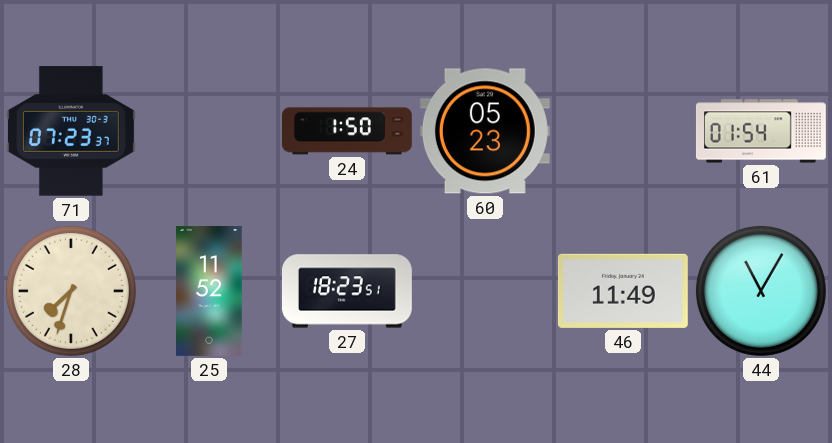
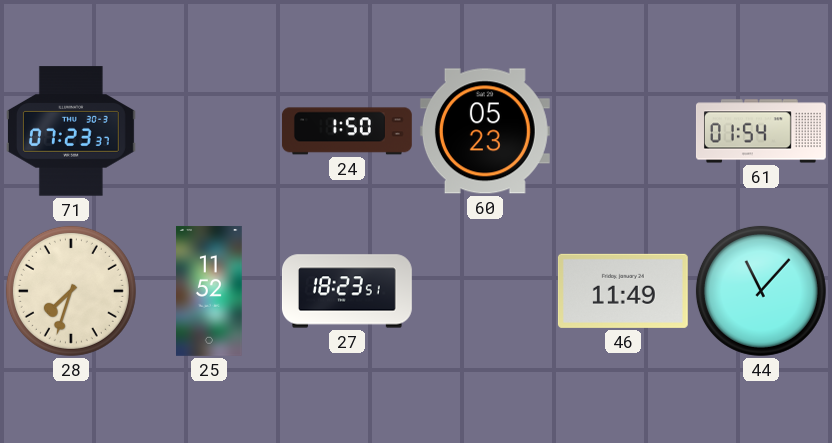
44: 11:05 -> 11:07
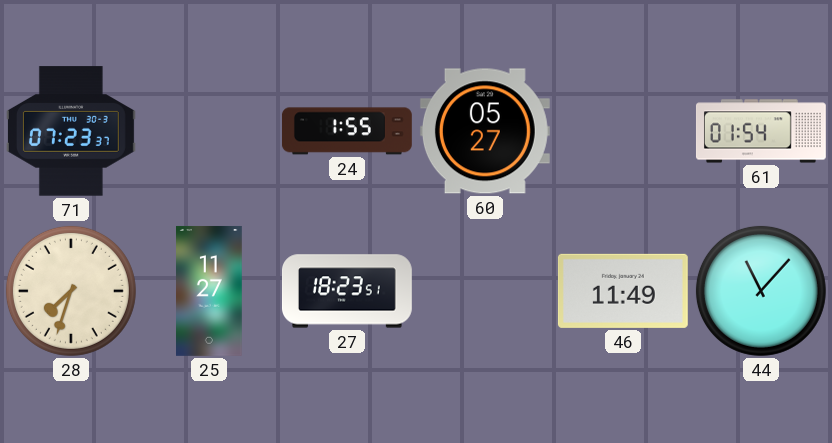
24: 1:50 -> 1:55
60: 05:23 -> 05:27
25: 11:52 -> 11:27
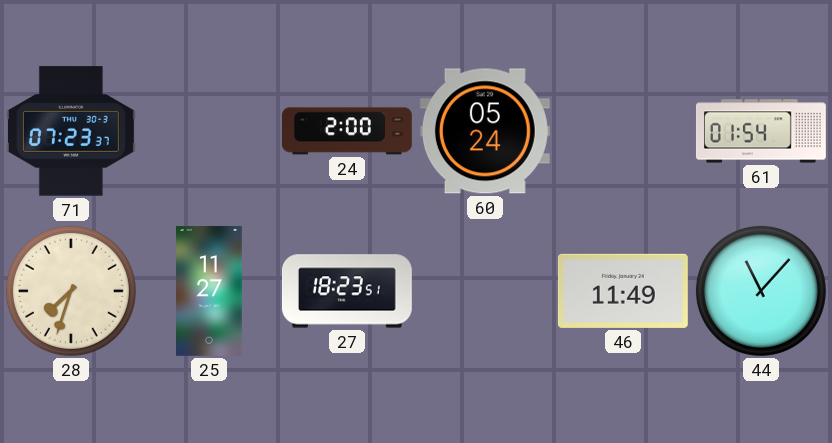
24: 1:55 -> 2:00
60: 05:27 -> 05:24
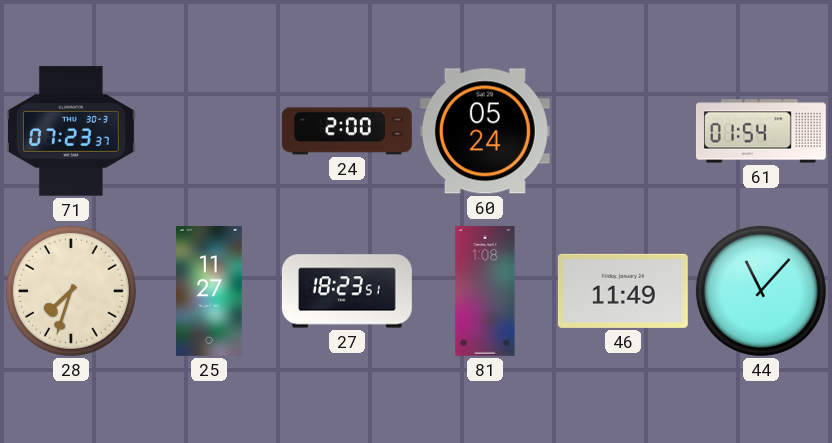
81: none -> 1:08
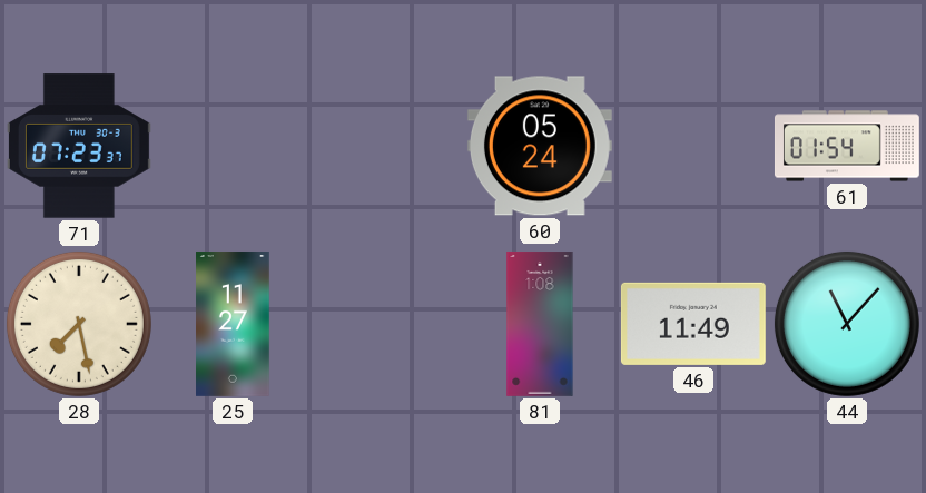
24: 2:00 -> none
28: 7:33 -> 7:28
27: 18:23 -> none
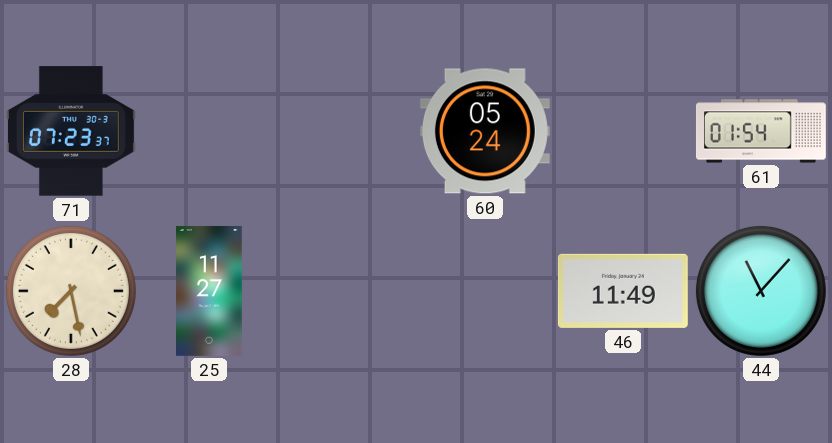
81: 1:08 -> none
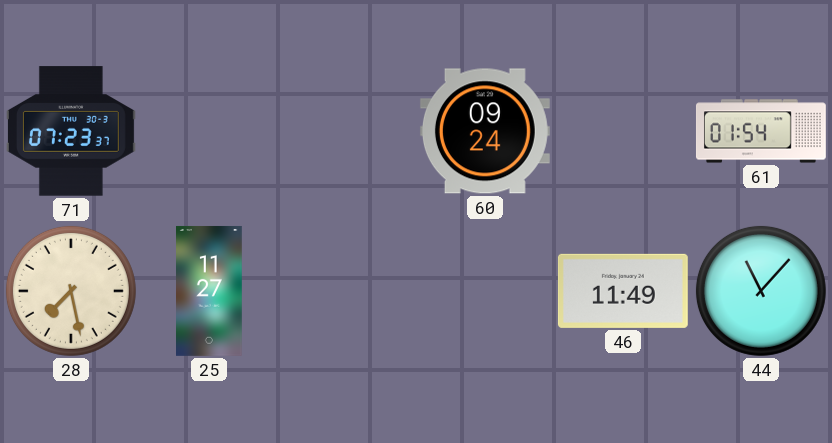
60: 05:24 -> 09:24
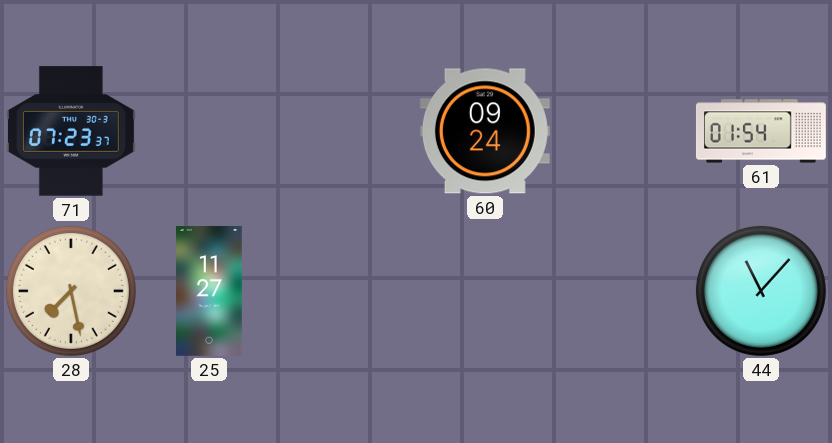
46: 11:49 -> none
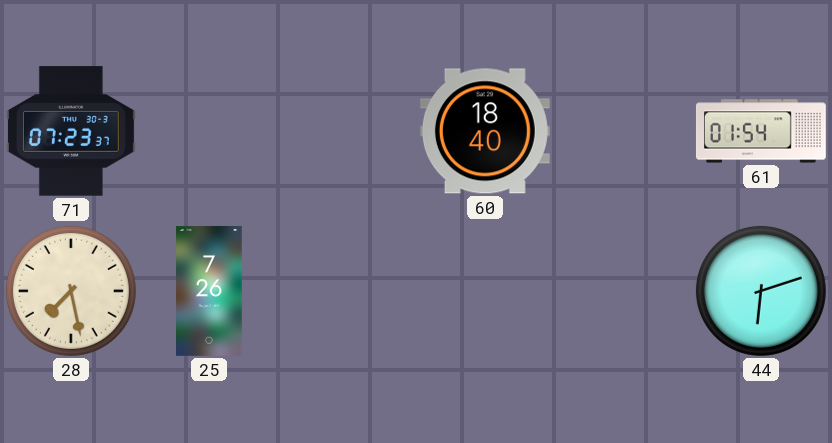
60: 09:24 -> 18:40
25: 11:27 -> 7:26
44: 11:07 -> 6:12
